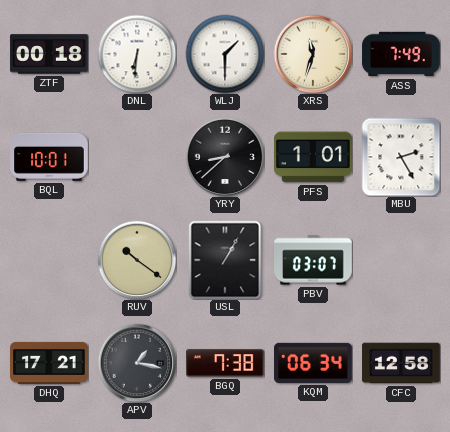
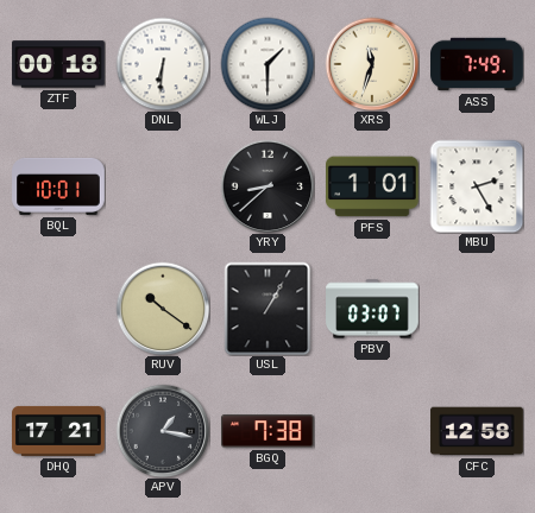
KQM: 06:34 -> none
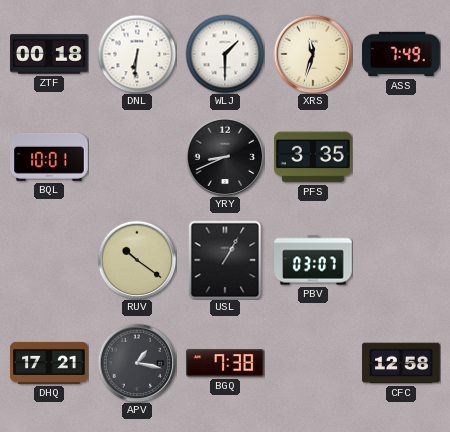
YRY: 8:38 -> 8:41
PFS: 1:01 -> 3:35
MBU: 2:25 -> none
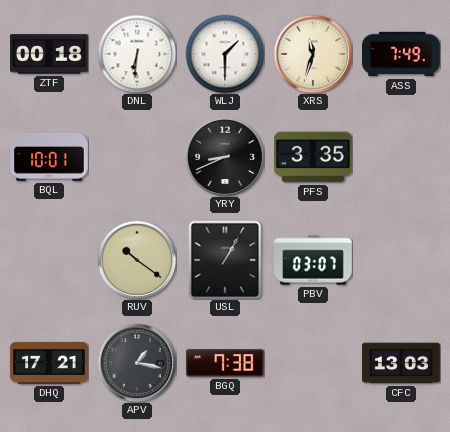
CFC: 12:58 -> 13:03
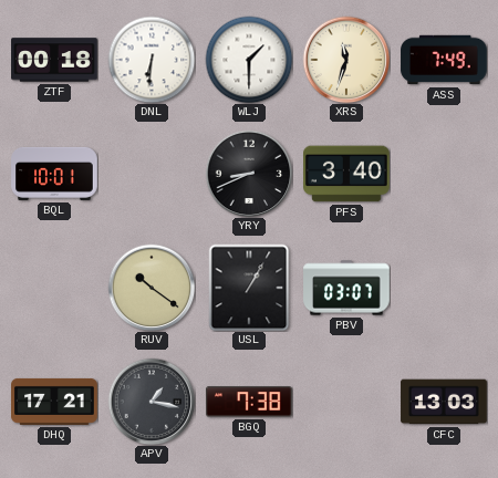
PFS: 3:35 -> 3:40
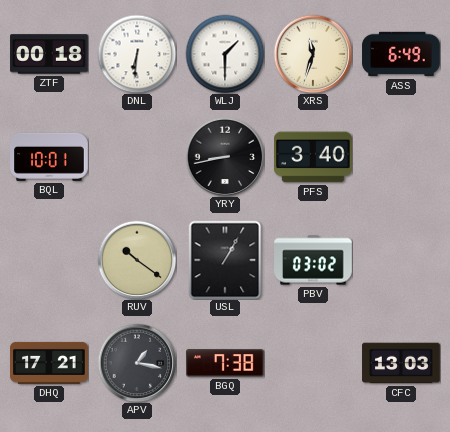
ASS: 7:49 -> 6:49
YRY: 8:41 -> 8:43
PBV: 03:07 -> 03:02
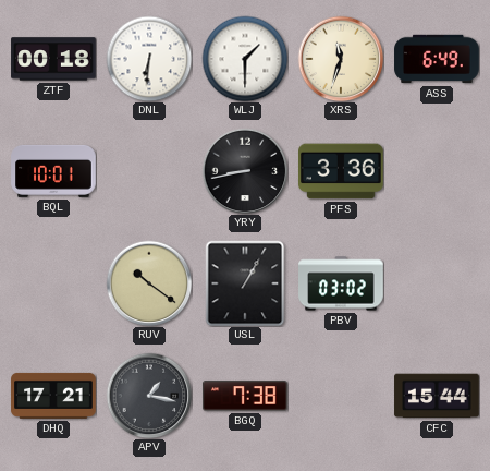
PFS: 3:40 -> 3:36
CFC: 13:03 -> 15:44
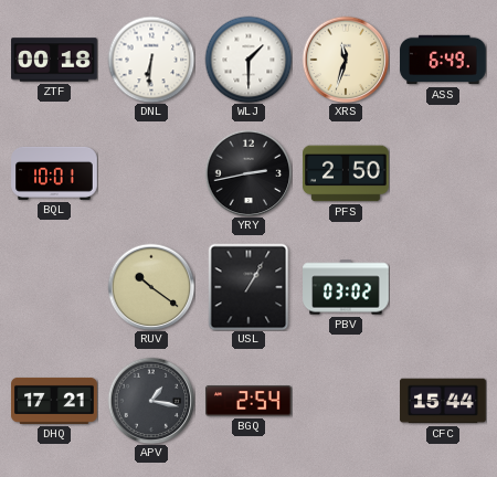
YRY: 8:43 -> 2:43
PFS: 3:36 -> 2:50
BGQ: 7:38 -> 2:54
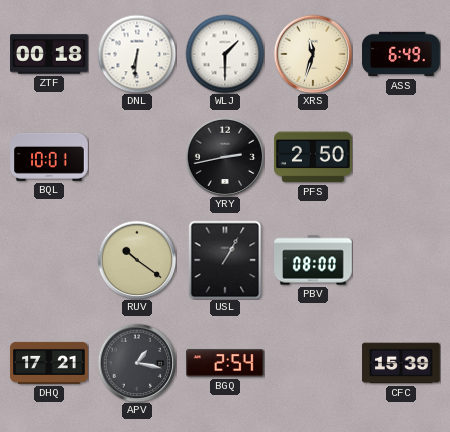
PBV: 03:02 -> 08:00
CFC: 15:44 -> 15:39
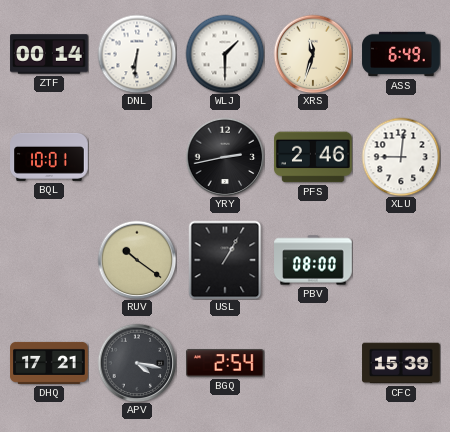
ZTF: 00:18 -> 00:14
PFS: 2:50 -> 2:46
XLU: none -> 9:01
APV: 1:17 -> 4:17
